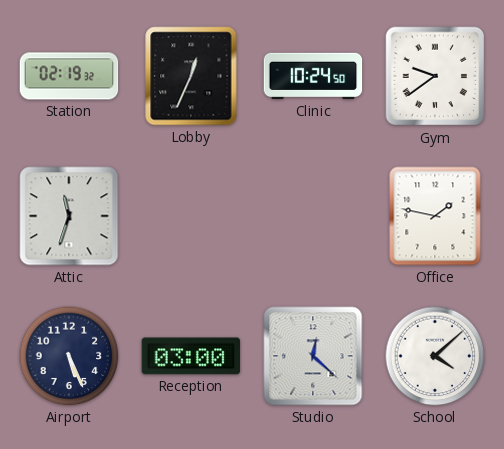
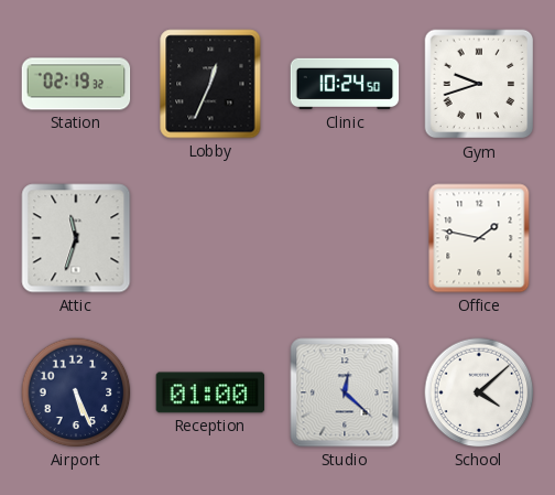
Gym: 9:39 -> 9:42
Reception: 03:00 -> 01:00
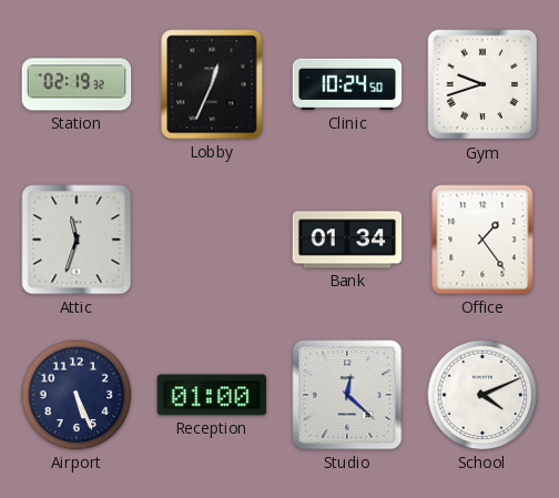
Bank: none -> 01:34
Office: 1:47 -> 1:24
School: 4:08 -> 4:11
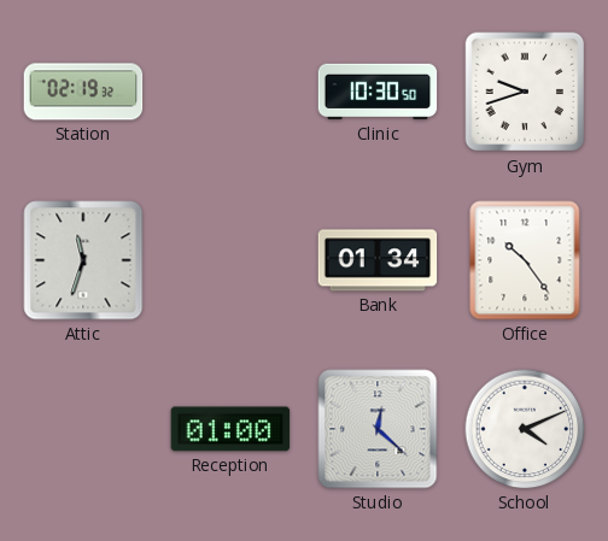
Lobby: 12:34 -> none
Clinic: 10:24 -> 10:30
Office: 1:24 -> 10:24
Airport: 5:26 -> none
